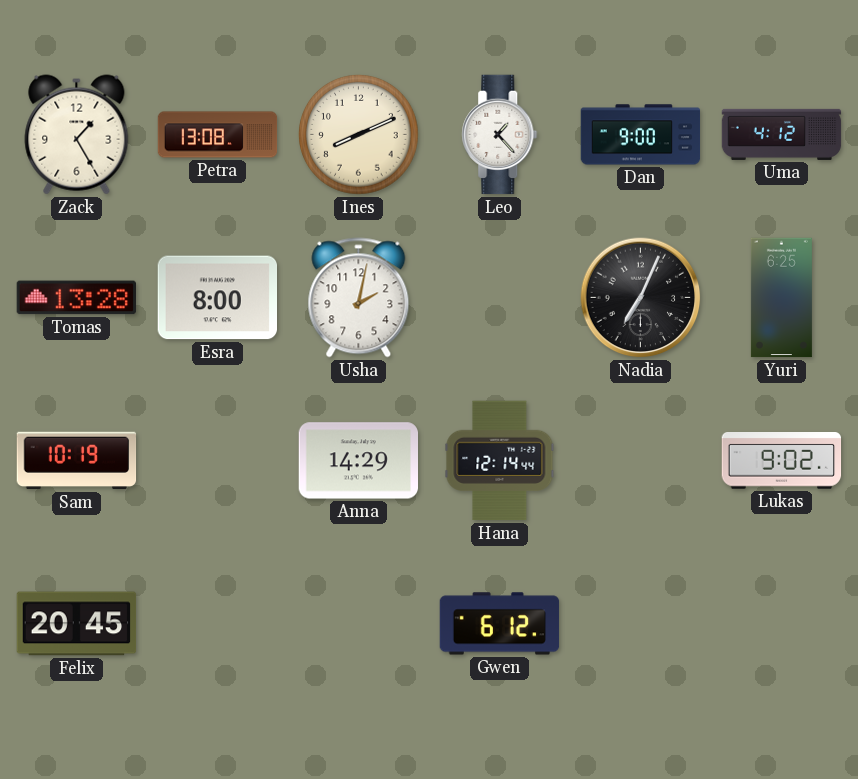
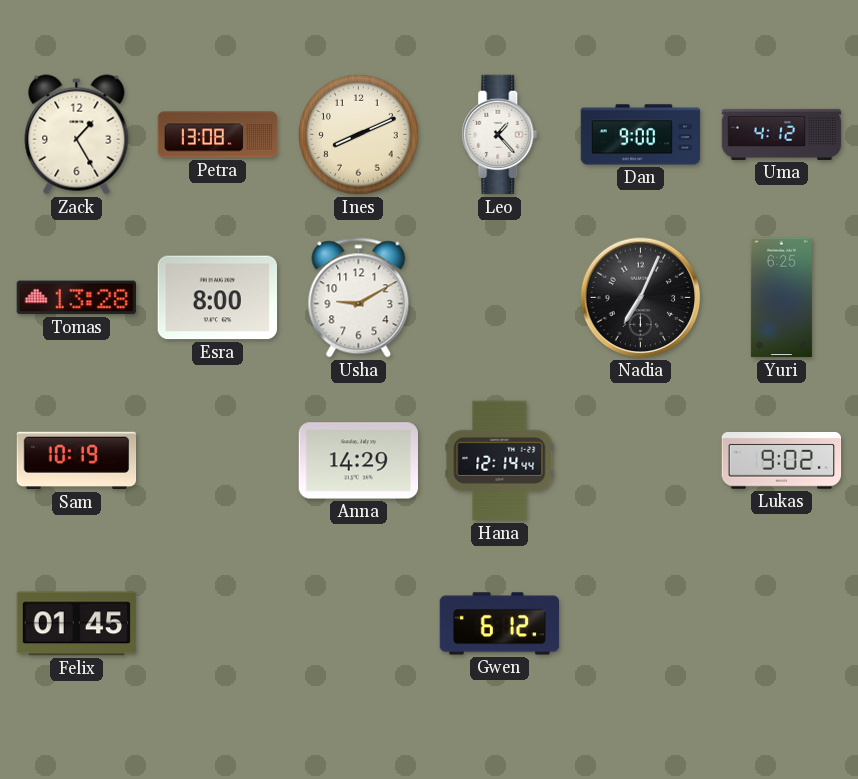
Usha: 2:02 -> 9:10
Felix: 20:45 -> 01:45
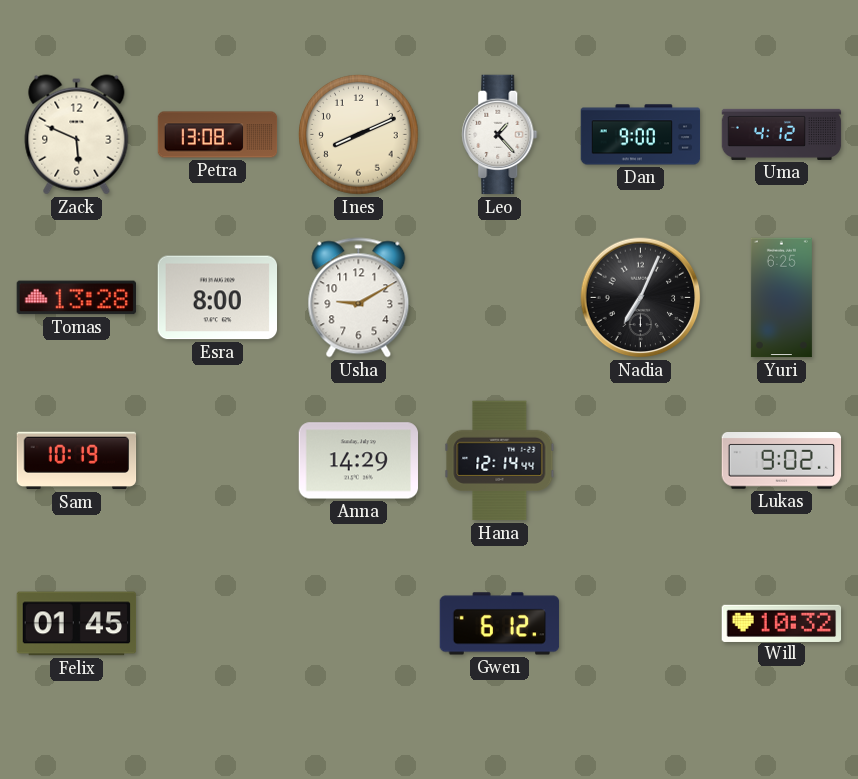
Zack: 1:25 -> 5:49
Will: none -> 10:32
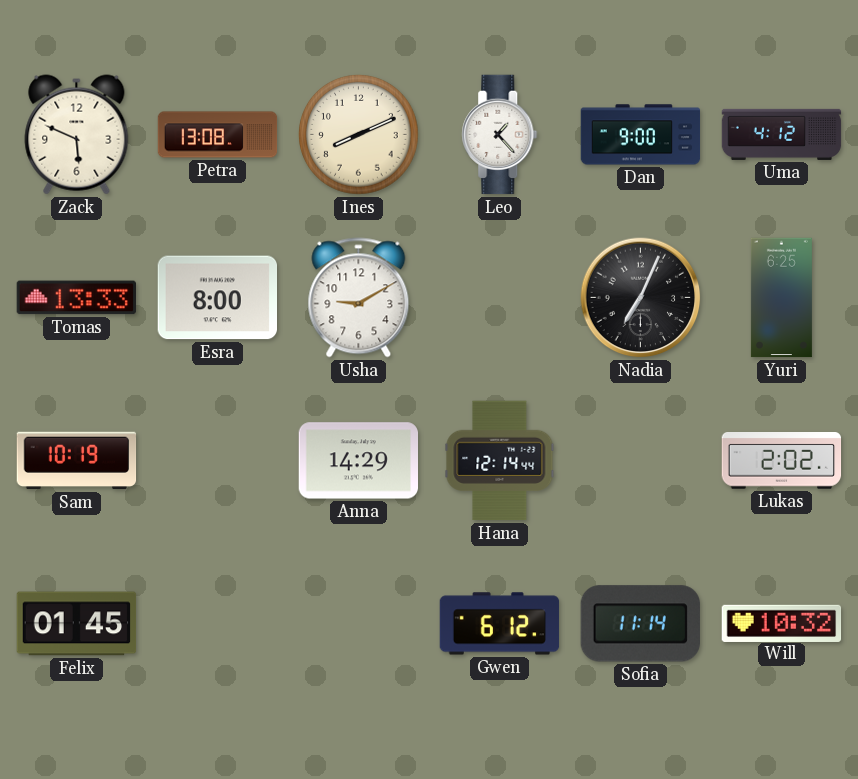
Tomas: 13:28 -> 13:33
Lukas: 9:02 -> 2:02
Sofia: none -> 11:14
